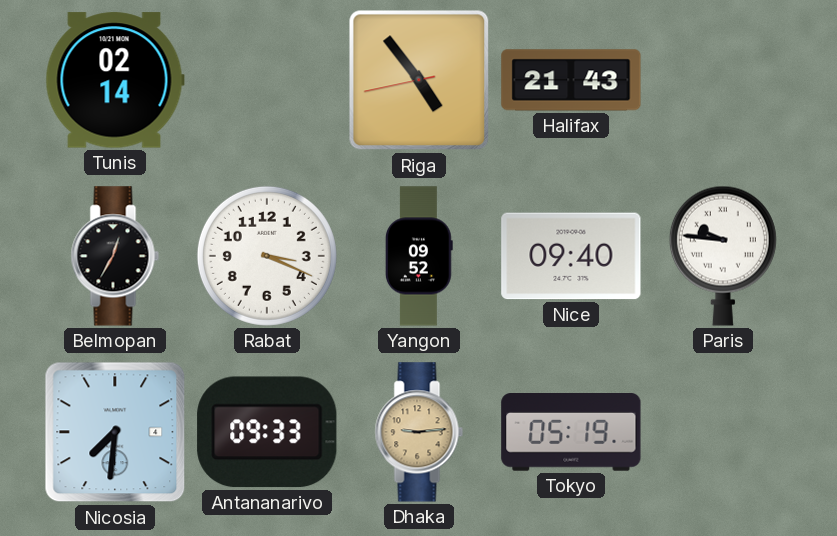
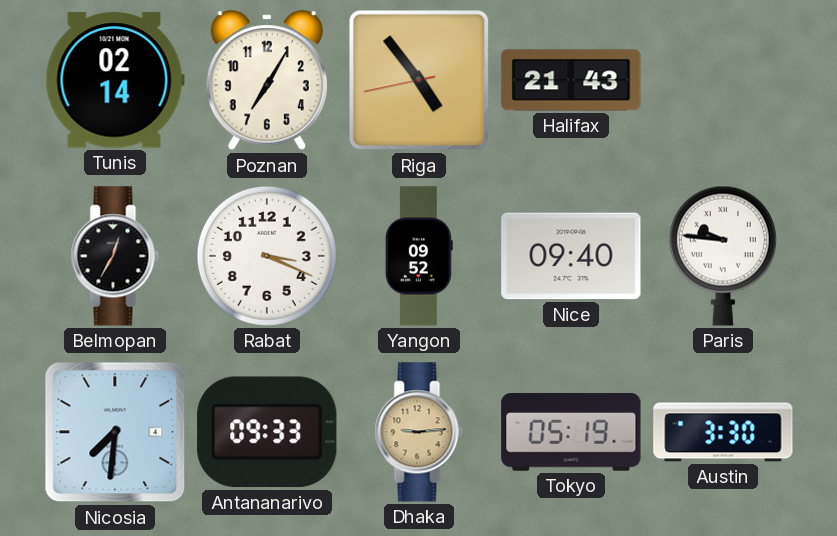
Poznan: none -> 7:05
Austin: none -> 3:30
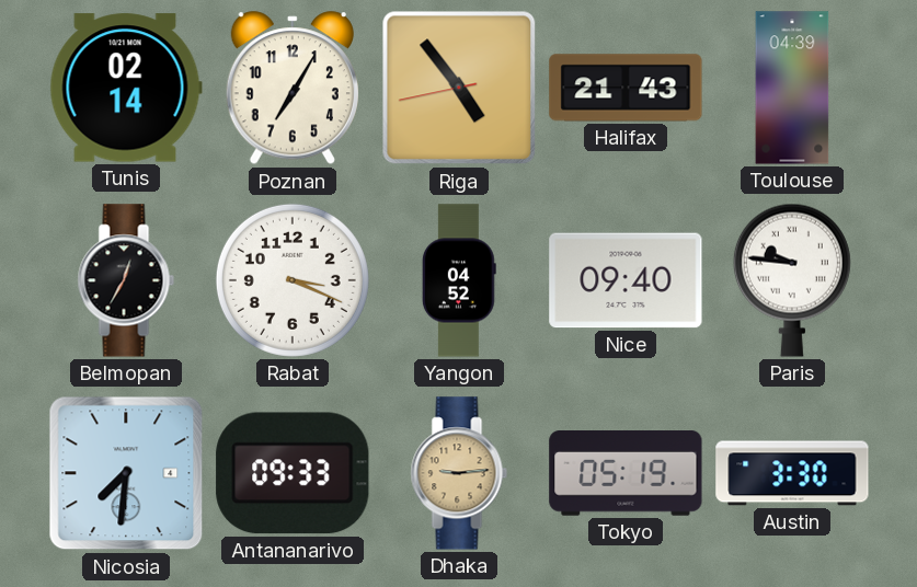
Toulouse: none -> 04:39
Yangon: 09:52 -> 04:52
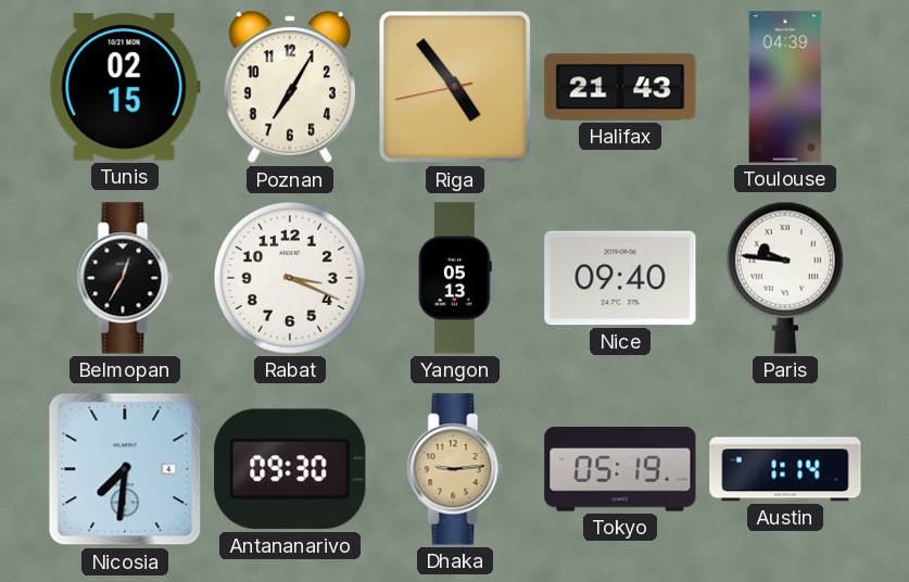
Tunis: 02:14 -> 02:15
Yangon: 04:52 -> 05:13
Antananarivo: 09:33 -> 09:30
Austin: 3:30 -> 1:14
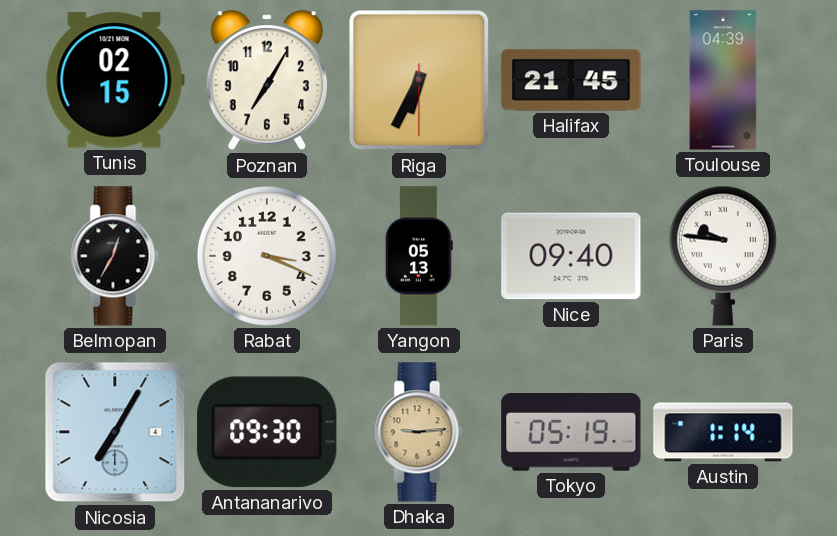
Riga: 4:53 -> 6:34
Halifax: 21:43 -> 21:45
Nicosia: 7:31 -> 7:05
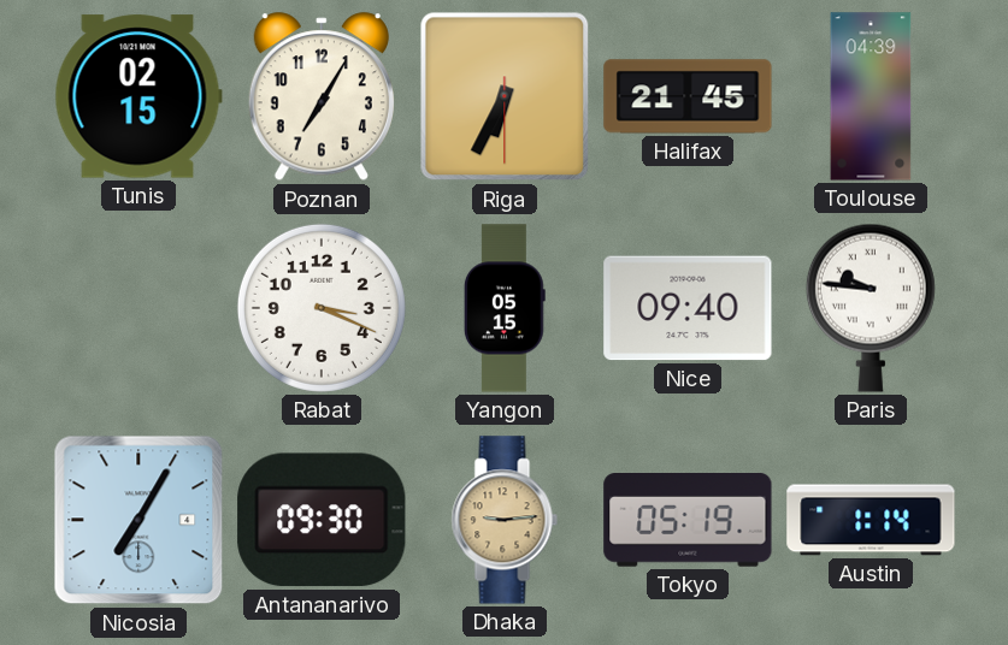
Belmopan: 12:35 -> none
Yangon: 05:13 -> 05:15
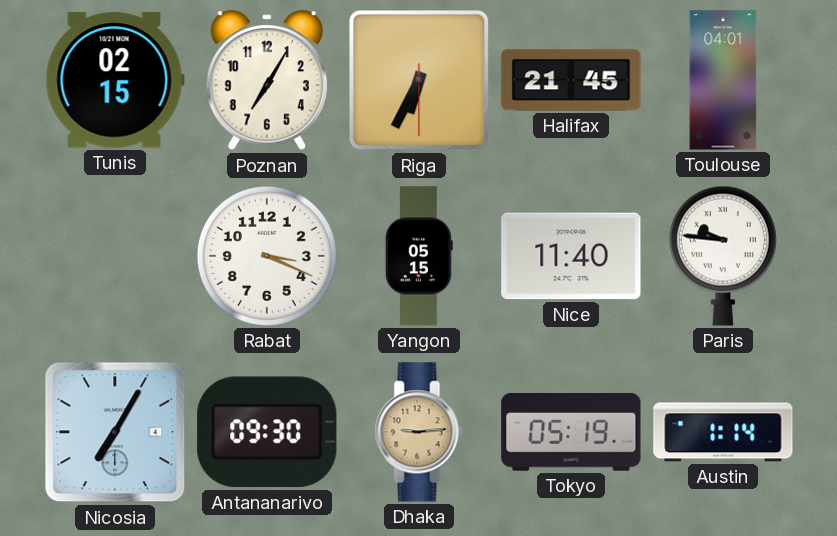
Toulouse: 04:39 -> 04:01
Nice: 09:40 -> 11:40
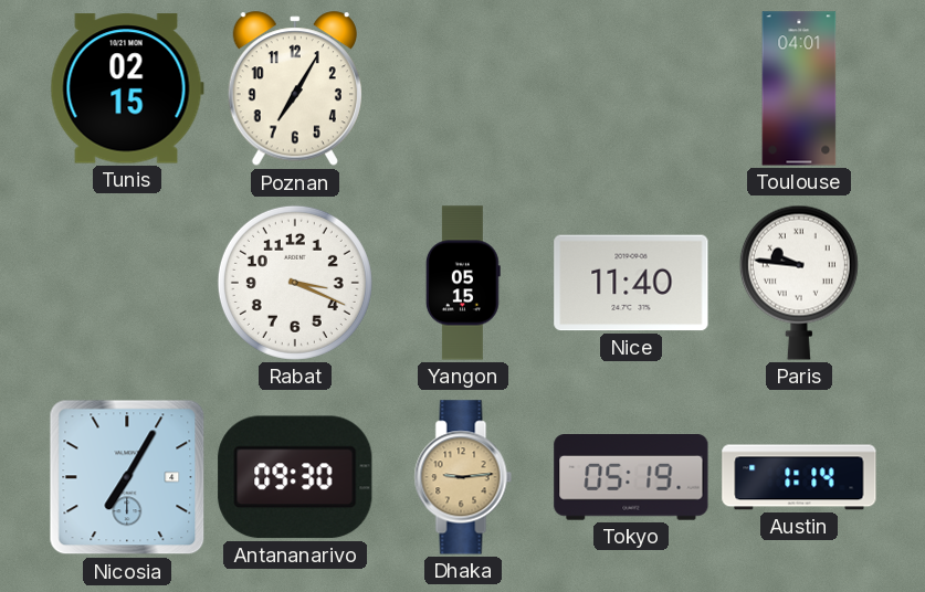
Riga: 6:34 -> none
Halifax: 21:45 -> none
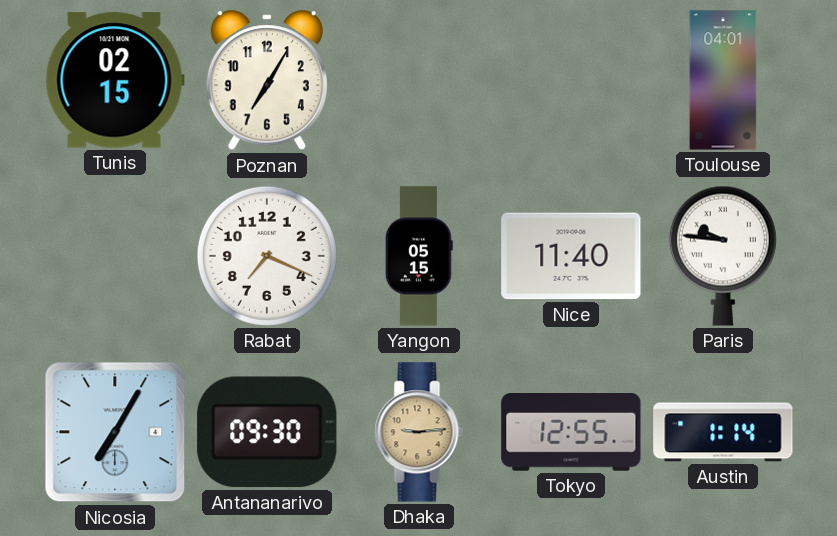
Rabat: 3:19 -> 7:19
Tokyo: 05:19 -> 12:55
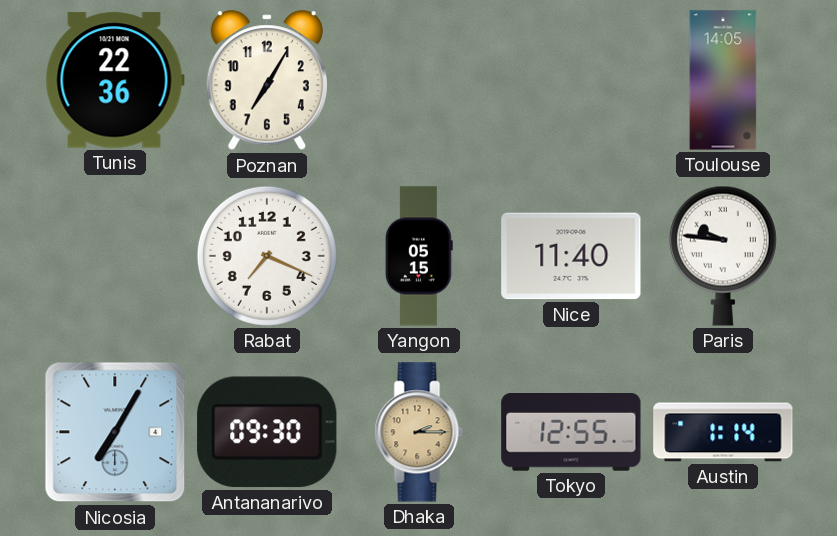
Tunis: 02:15 -> 22:36
Toulouse: 04:01 -> 14:05
Dhaka: 9:14 -> 2:15
